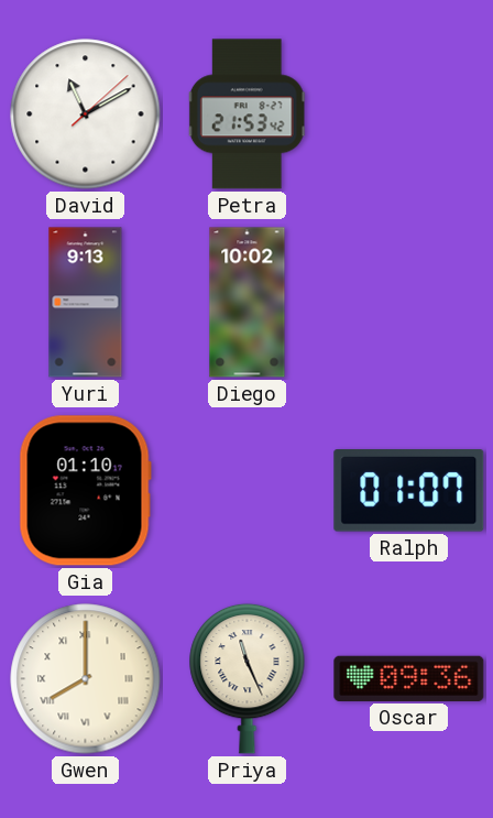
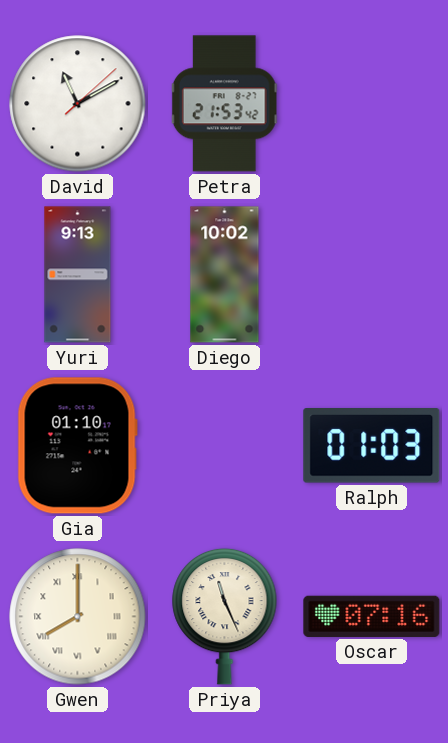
Ralph: 01:07 -> 01:03
Oscar: 09:36 -> 07:16
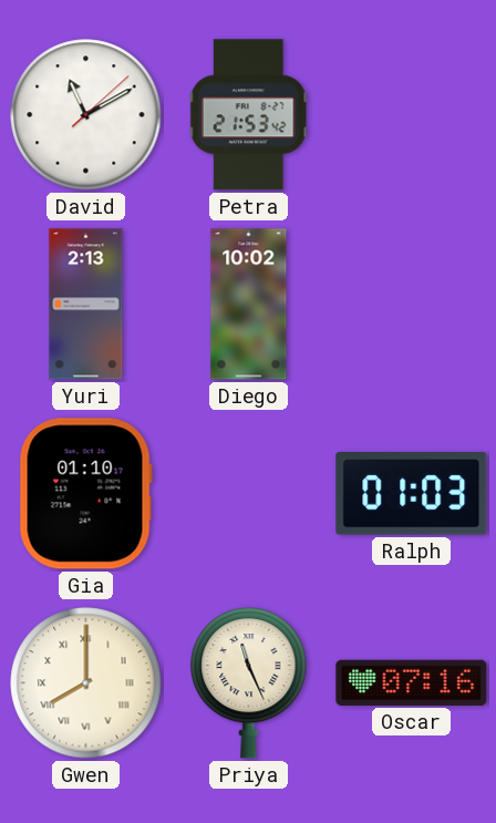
Yuri: 9:13 -> 2:13
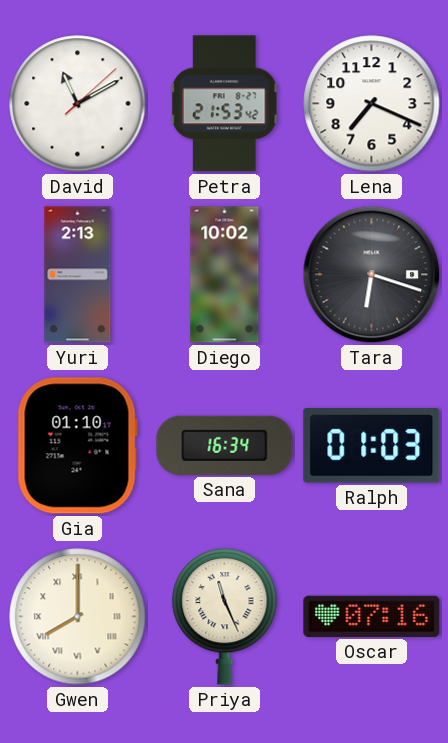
Lena: none -> 7:19
Tara: none -> 6:18
Sana: none -> 16:34
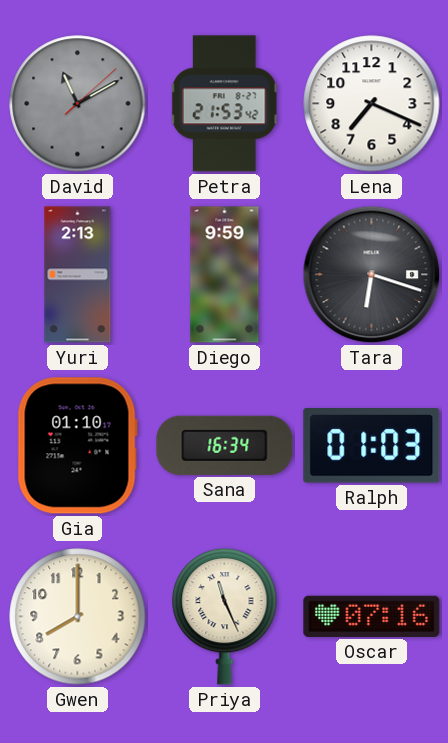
David dial: white -> grey
Diego: 10:02 -> 9:59
Gwen numerals: Roman -> Arabic
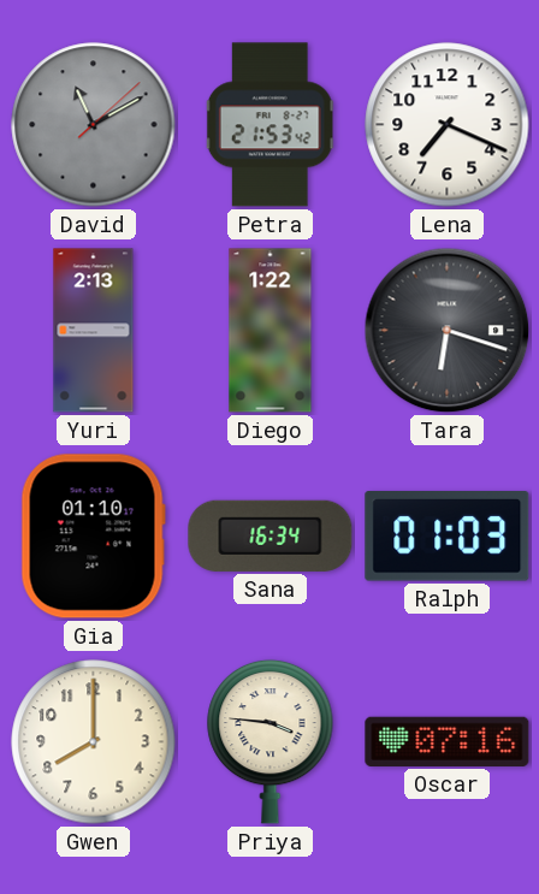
Diego: 9:59 -> 1:22
Priya: 11:26 -> 3:46
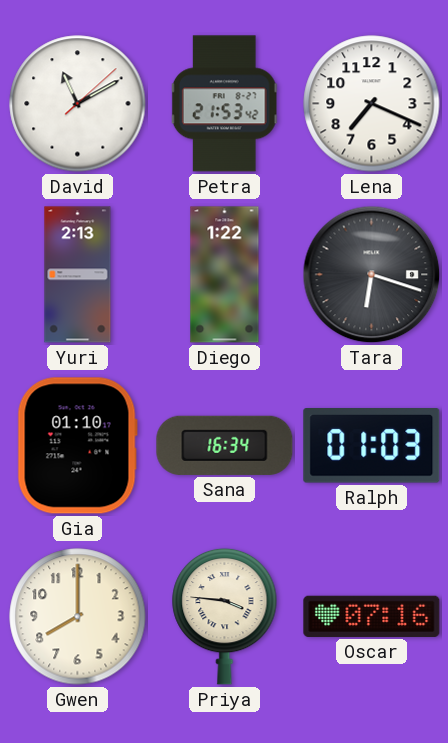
David dial: grey -> white
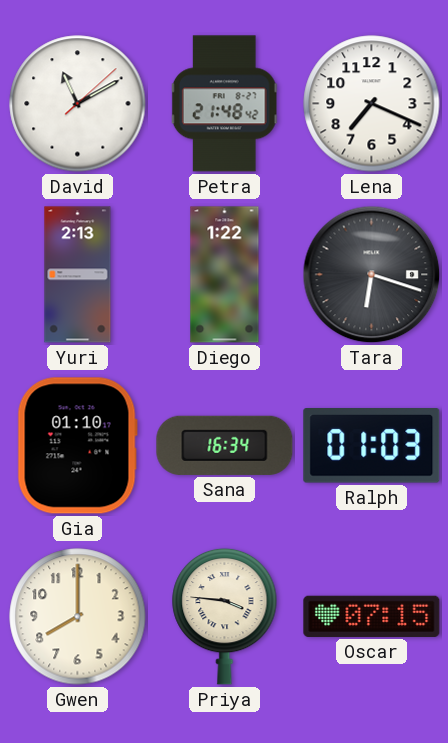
Petra: 21:53 -> 21:48
Oscar: 07:16 -> 07:15
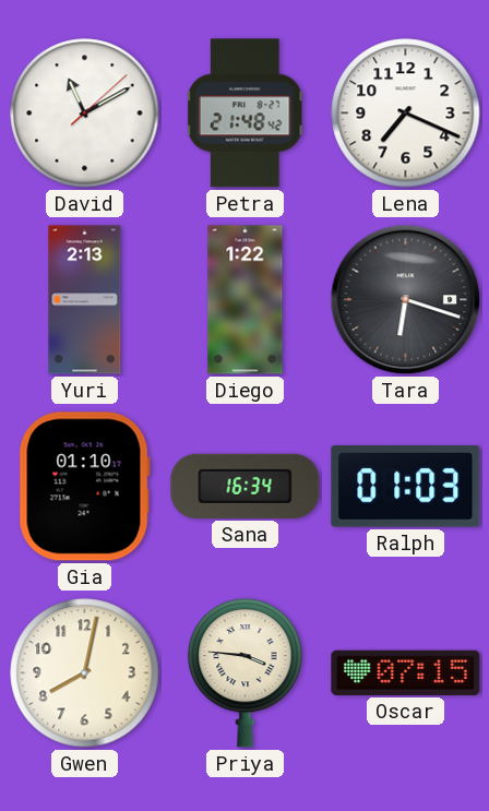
Gwen: 8:00 -> 8:02
